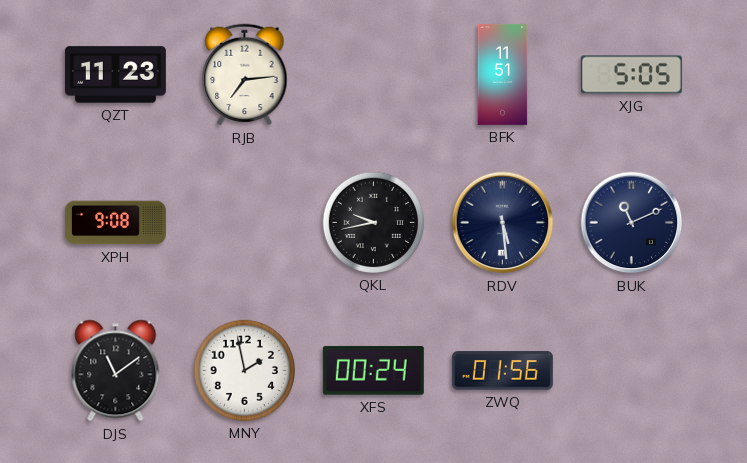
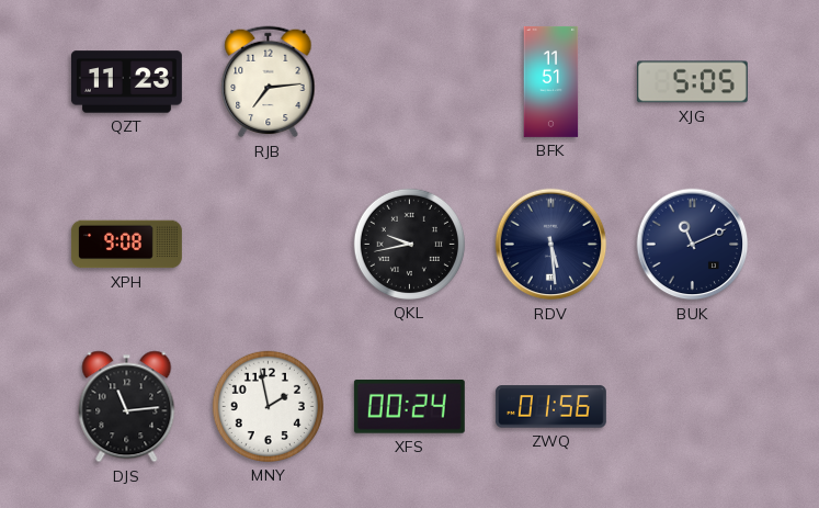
DJS: 11:09 -> 11:14
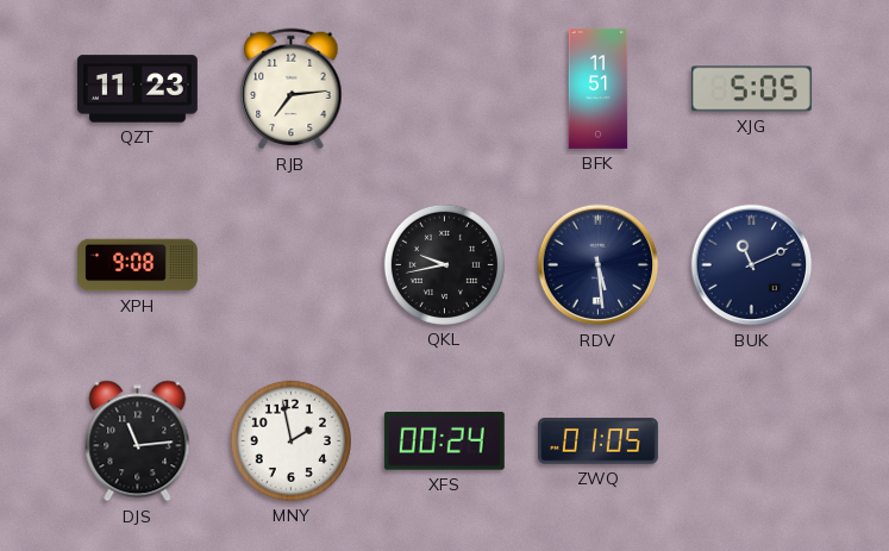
ZWQ: 01:56 -> 01:05
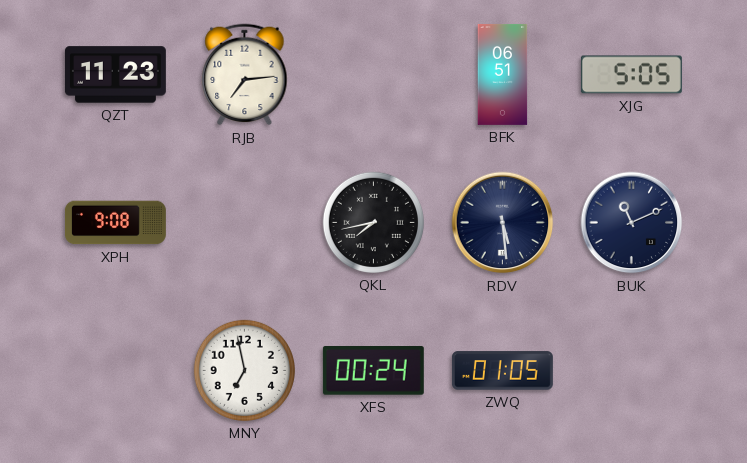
BFK: 11:51 -> 06:51
QKL: 9:43 -> 7:43
DJS: 11:14 -> none
MNY: 1:58 -> 6:58
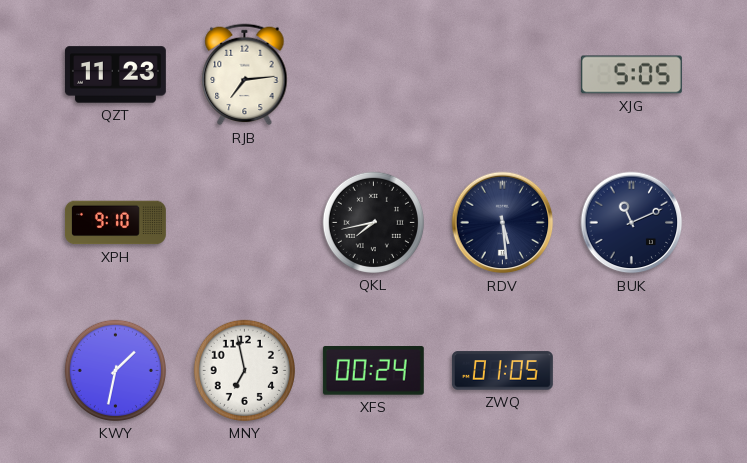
BFK: 06:51 -> none
XPH: 9:08 -> 9:10
KWY: none -> 1:32
